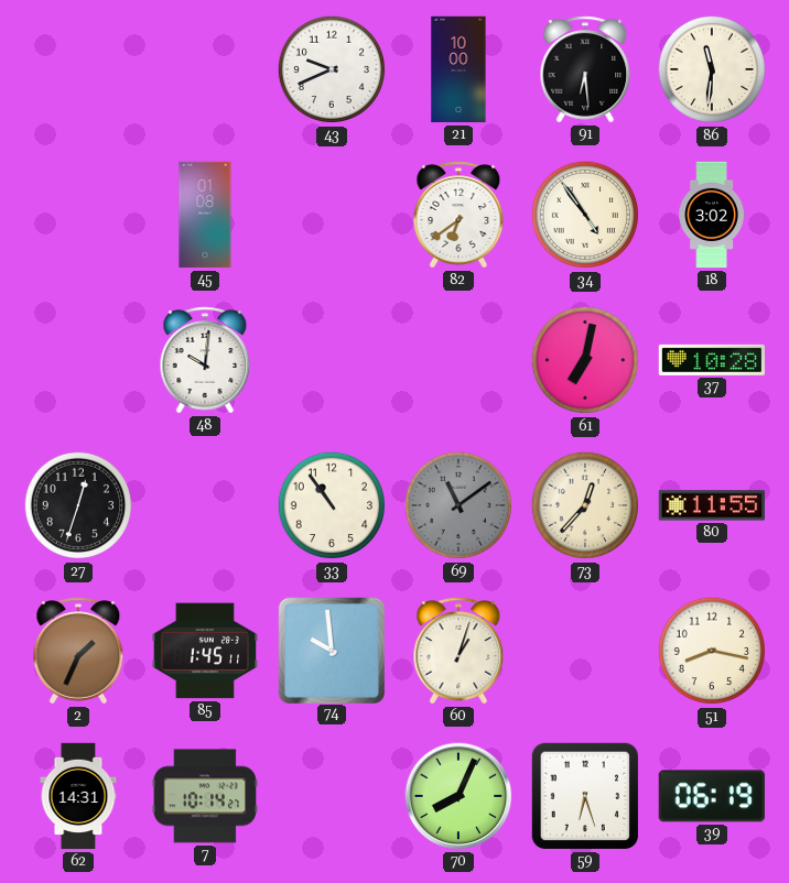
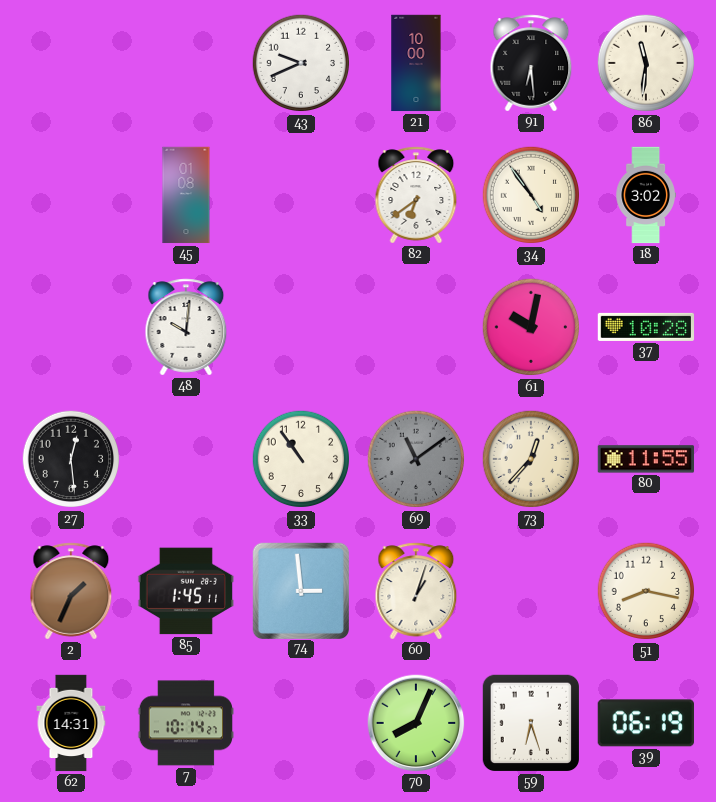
61: 7:02 -> 10:02
27: 12:33 -> 12:29
74: 9:59 -> 2:59
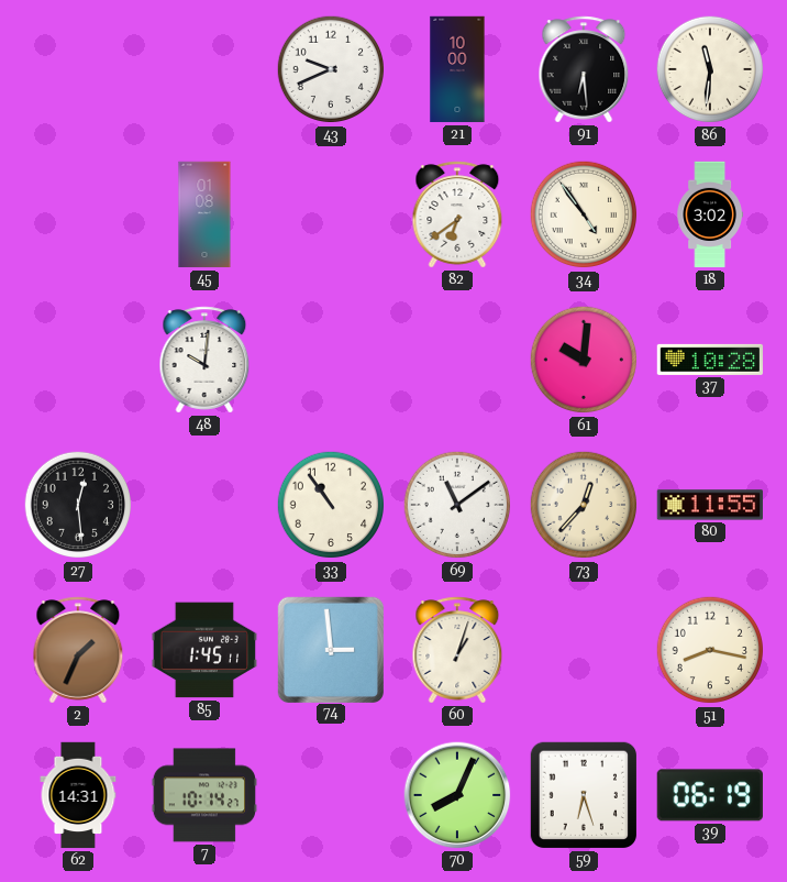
61: 10:02 -> 10:01
69 dial: grey -> white
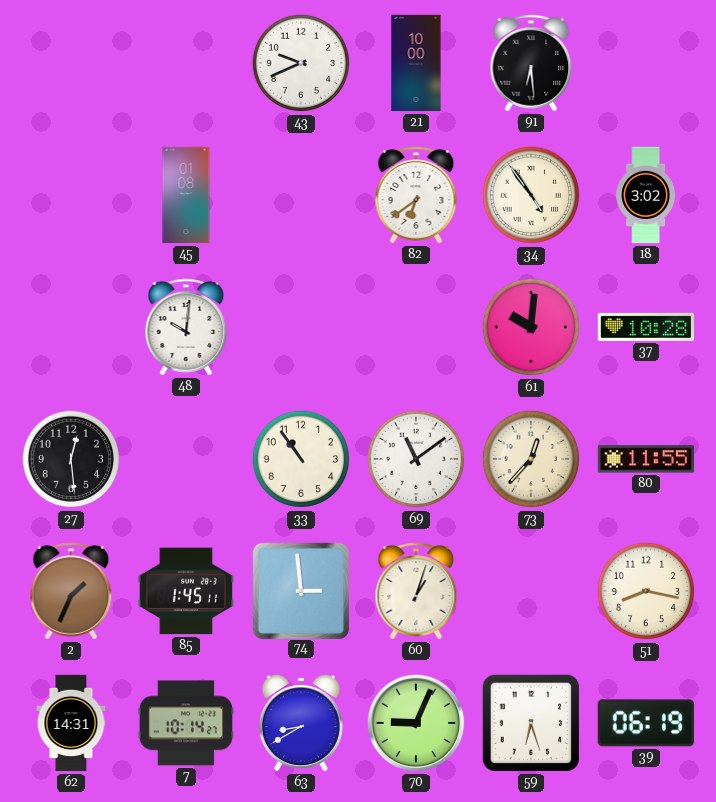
86: 11:31 -> none
63: none -> 8:40
70: 8:04 -> 9:04
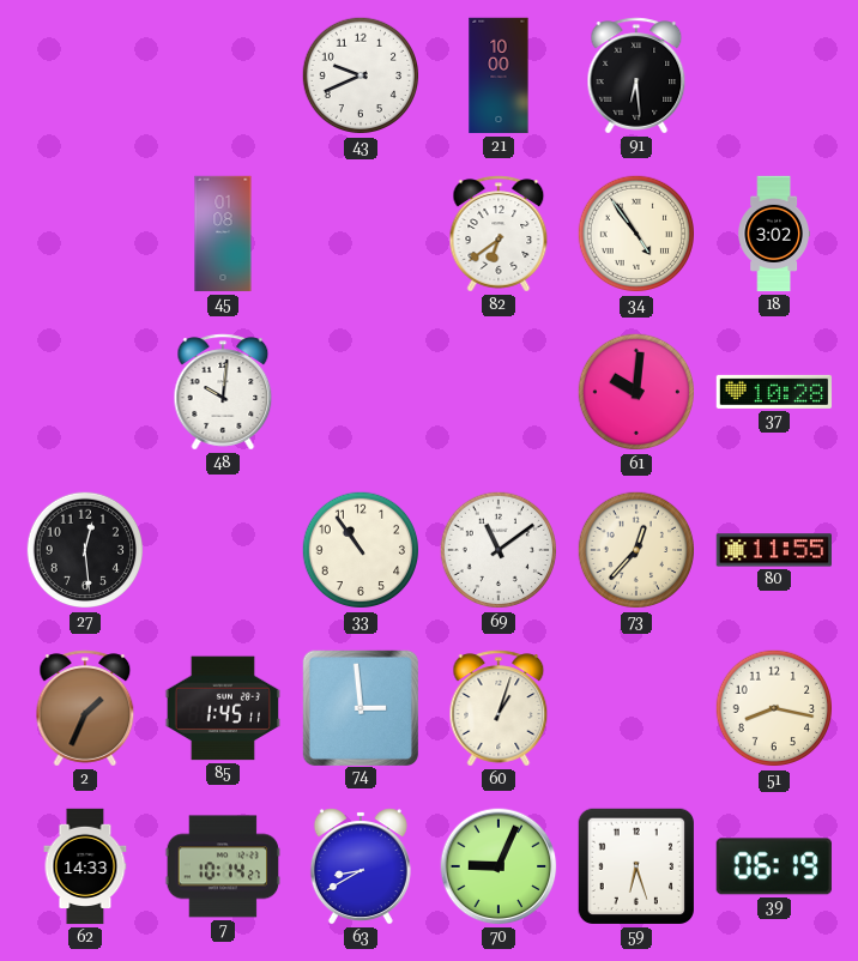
62: 14:31 -> 14:33
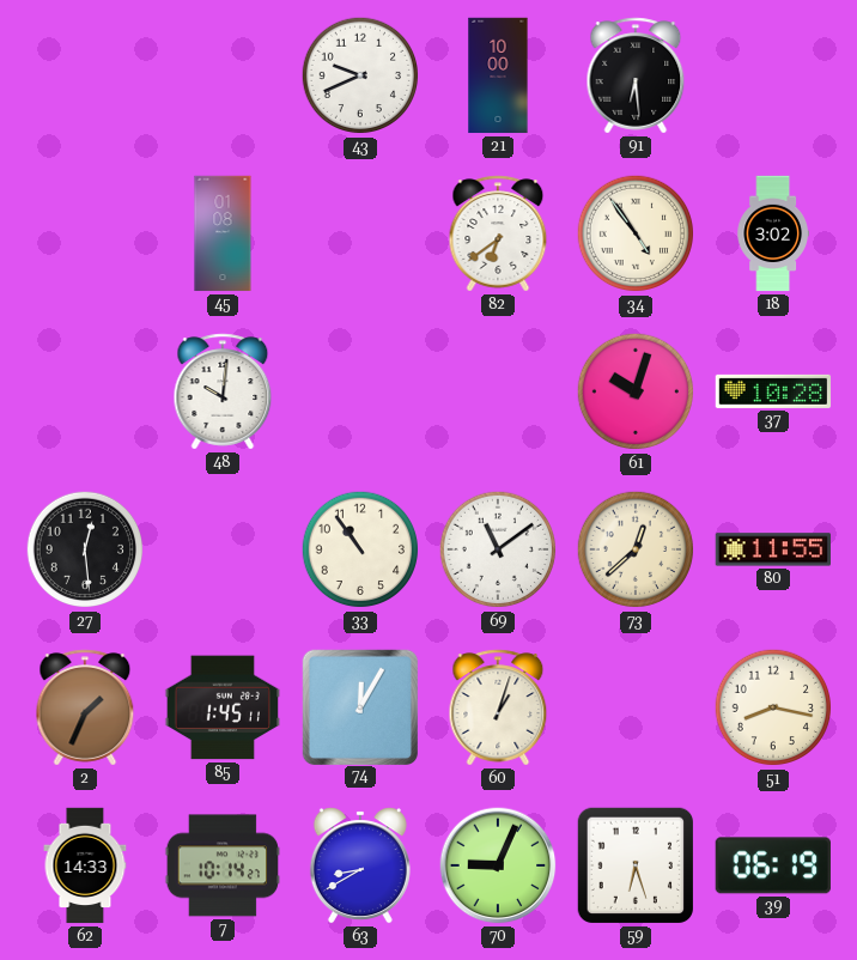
61: 10:01 -> 10:03
73: 12:37 -> 12:38
74: 2:59 -> 12:05
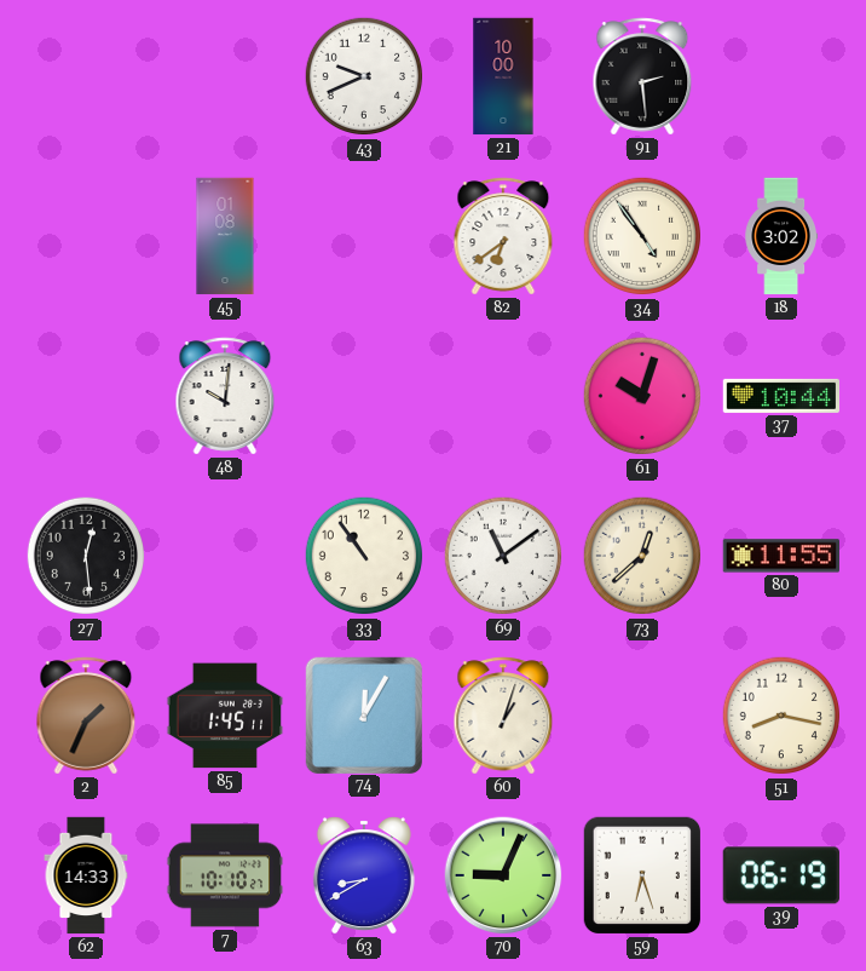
91: 6:29 -> 2:29
37: 10:28 -> 10:44
7: 10:14 -> 10:10
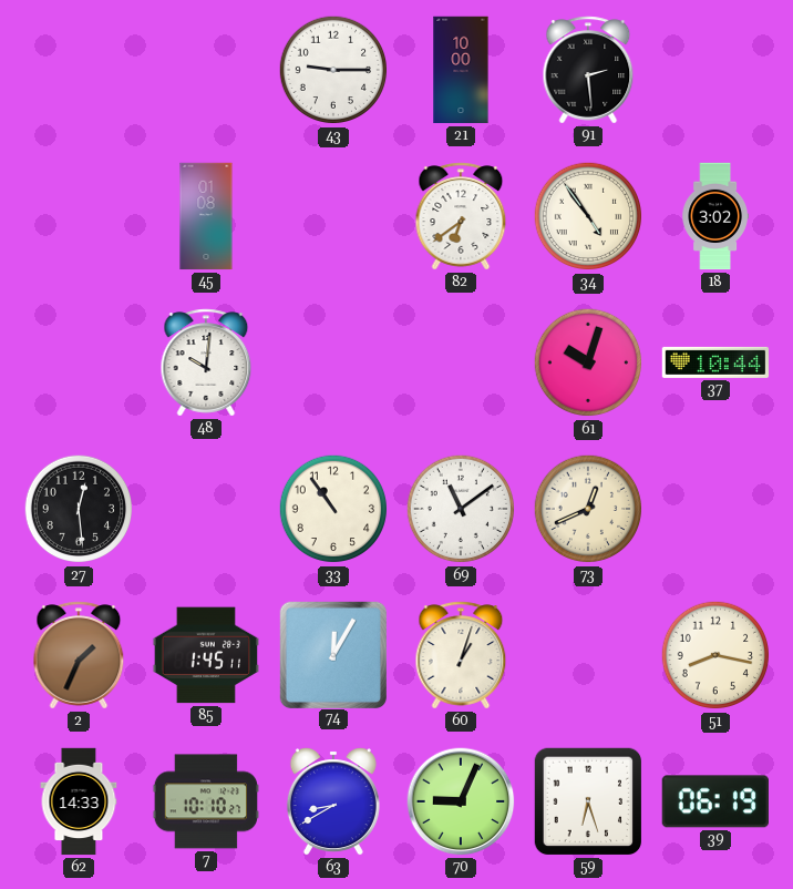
43: 9:41 -> 9:15
73: 12:38 -> 12:41
80: 11:55 -> none
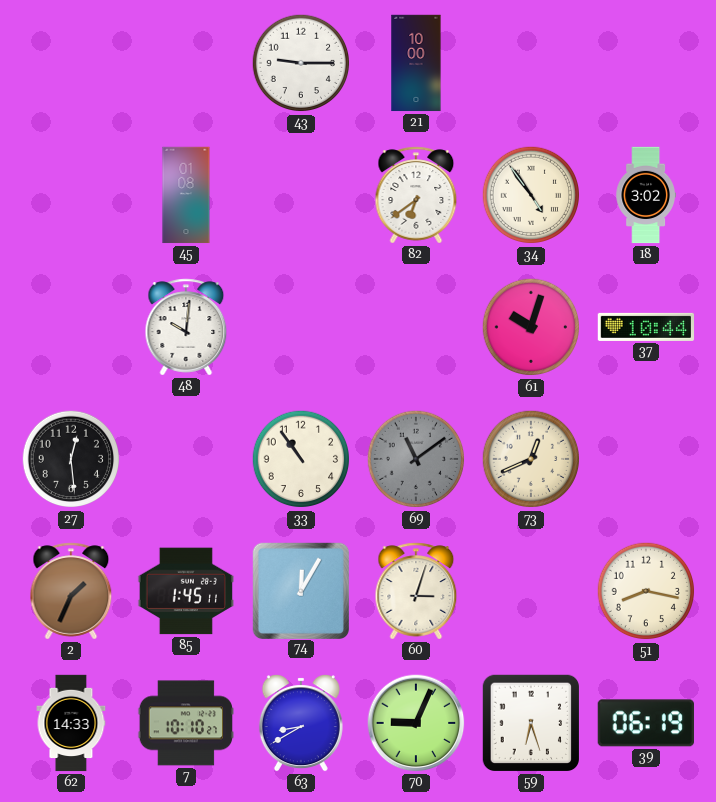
91: 2:29 -> none
69 dial: white -> grey
60: 1:03 -> 3:03
